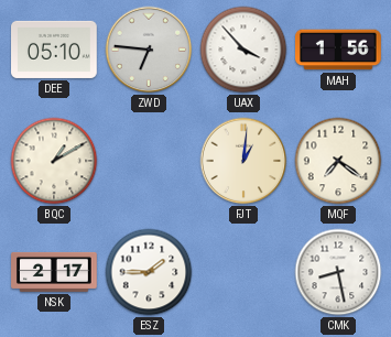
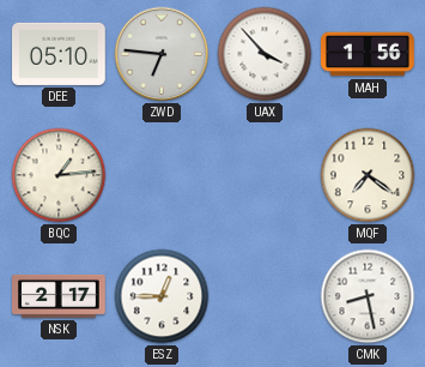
BQC: 1:10 -> 1:14
FJT: 1:01 -> none
ESZ: 1:45 -> 12:45
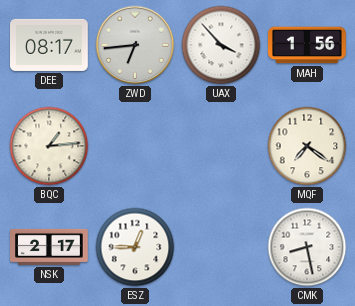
DEE: 05:10 -> 08:17
ZWD: 6:46 -> 6:44
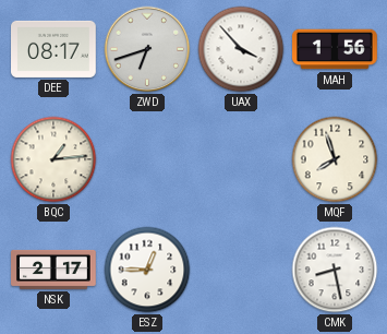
ZWD: 6:44 -> 6:42
MQF: 7:21 -> 7:57
